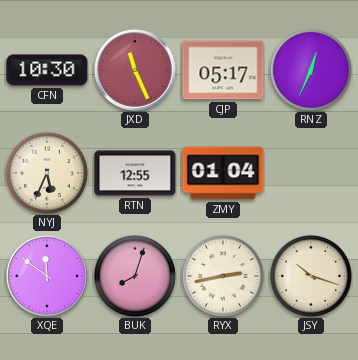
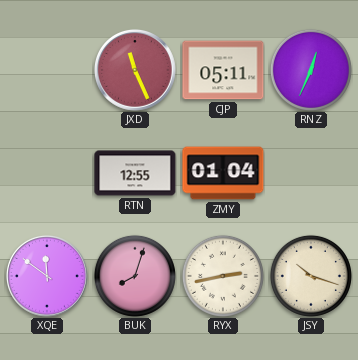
CFN: 10:30 -> none
CJP: 05:17 -> 05:11
NYJ: 5:34 -> none
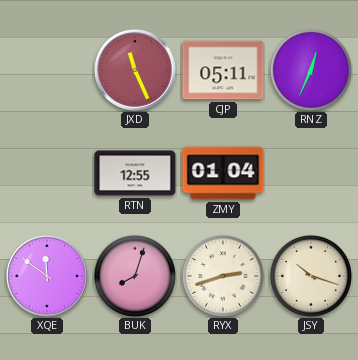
RYX: 2:43 -> 2:42
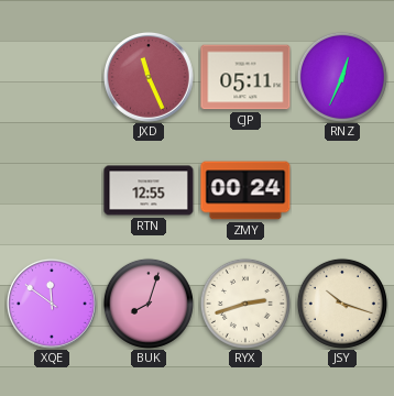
ZMY: 01:04 -> 00:24
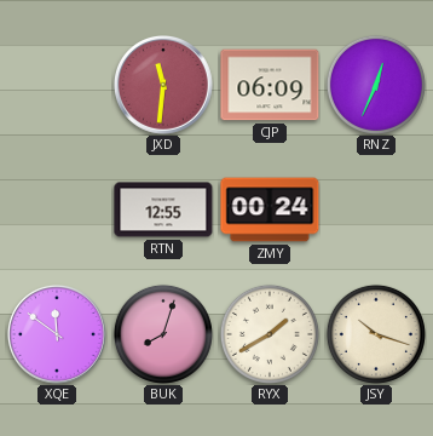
JXD: 11:26 -> 11:31
CJP: 05:11 -> 06:09
RYX: 2:42 -> 1:40
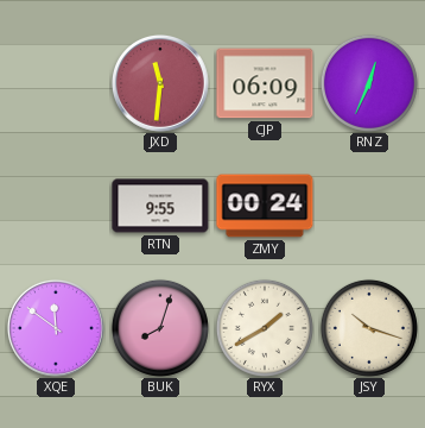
RTN: 12:55 -> 9:55
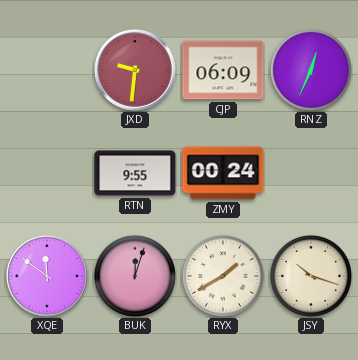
JXD: 11:31 -> 9:31
BUK: 8:03 -> 12:03
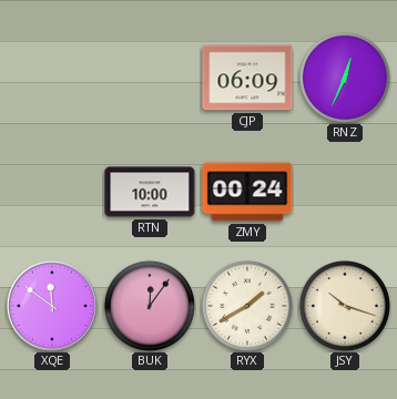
JXD: 9:31 -> none
RTN: 9:55 -> 10:00
BUK: 12:03 -> 12:06
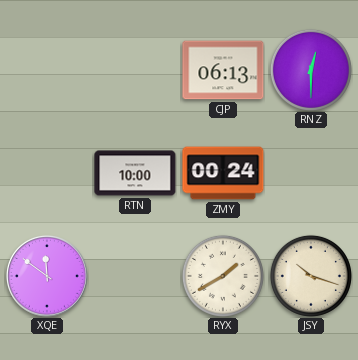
CJP: 06:09 -> 06:13
RNZ: 12:34 -> 12:30
BUK: 12:06 -> none
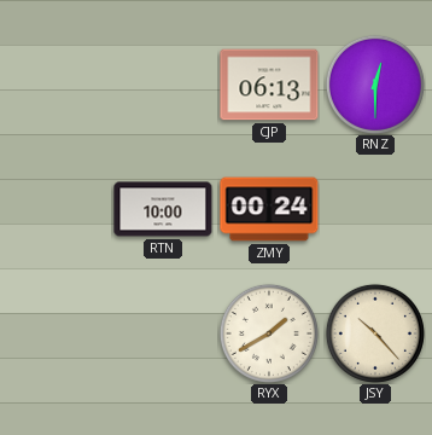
XQE: 11:51 -> none
JSY: 10:18 -> 10:23
